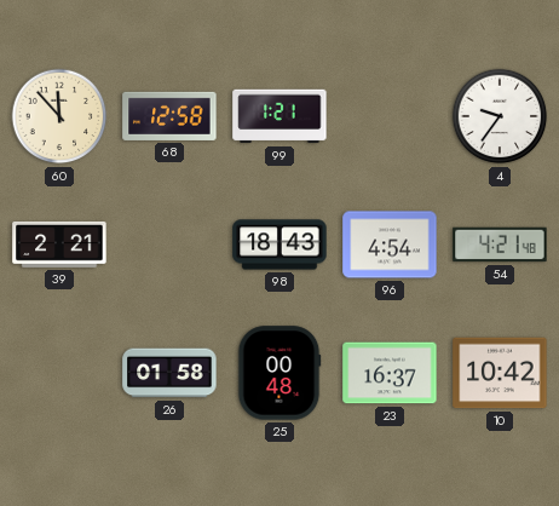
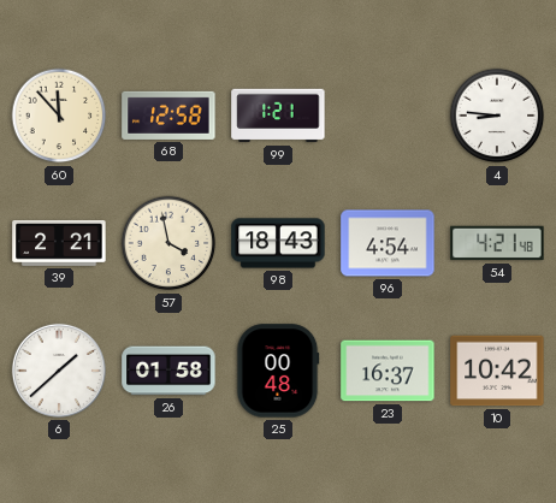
4: 9:36 -> 8:46
57: none -> 3:58
6: none -> 1:38
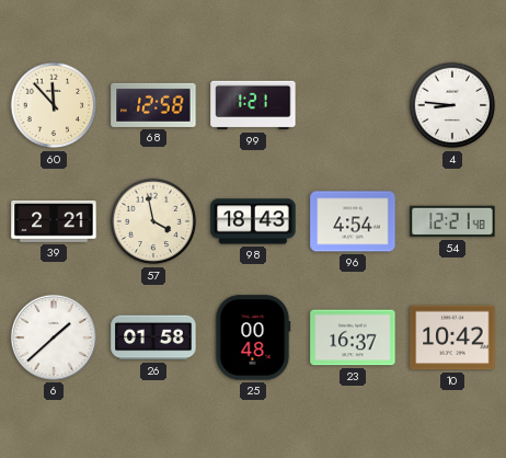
54: 4:21 -> 12:21
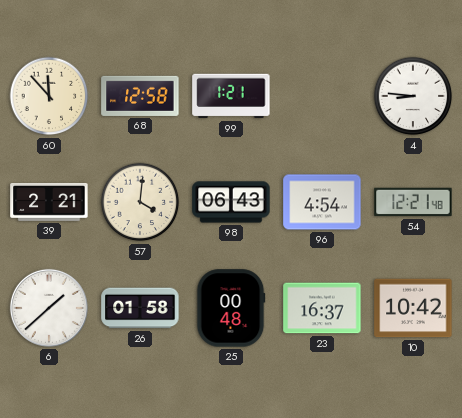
57: 3:58 -> 4:01
98: 18:43 -> 06:43
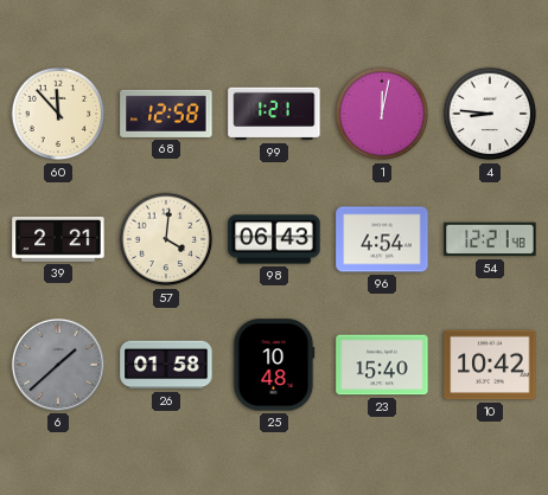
1: none -> 12:02
6 dial: white -> grey
25: 00:48 -> 10:48
23: 16:37 -> 15:40
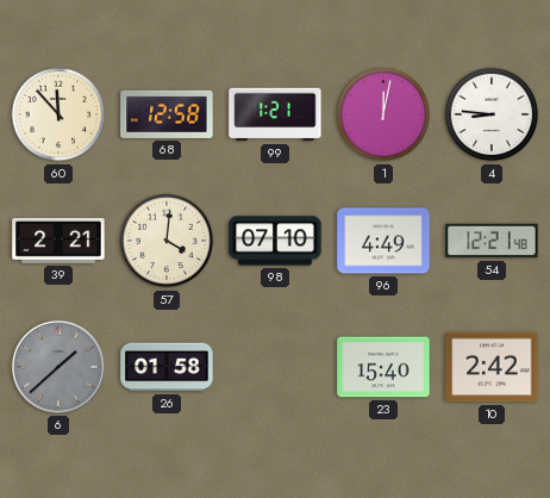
98: 06:43 -> 07:10
96: 4:54 -> 4:49
25: 10:48 -> none
10: 10:42 -> 2:42
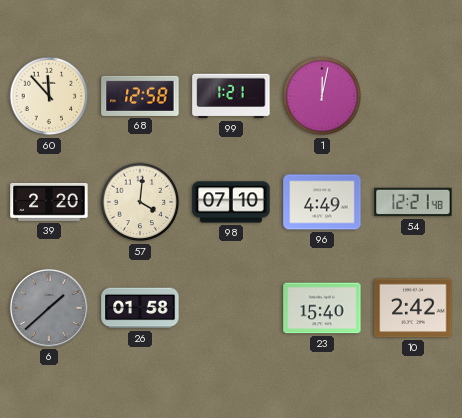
4: 8:46 -> none
39: 2:21 -> 2:20
